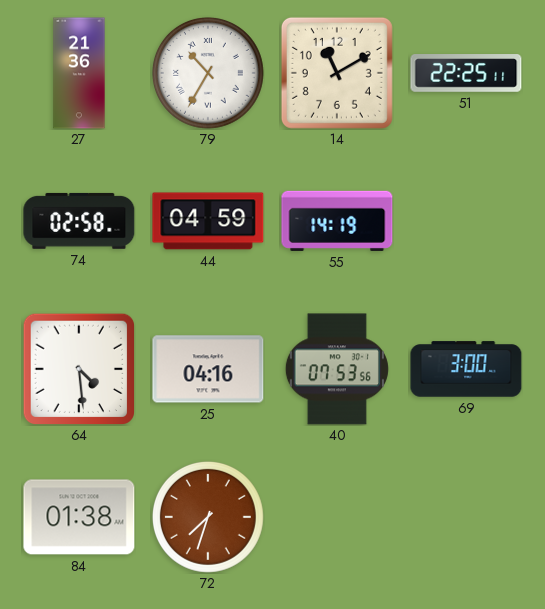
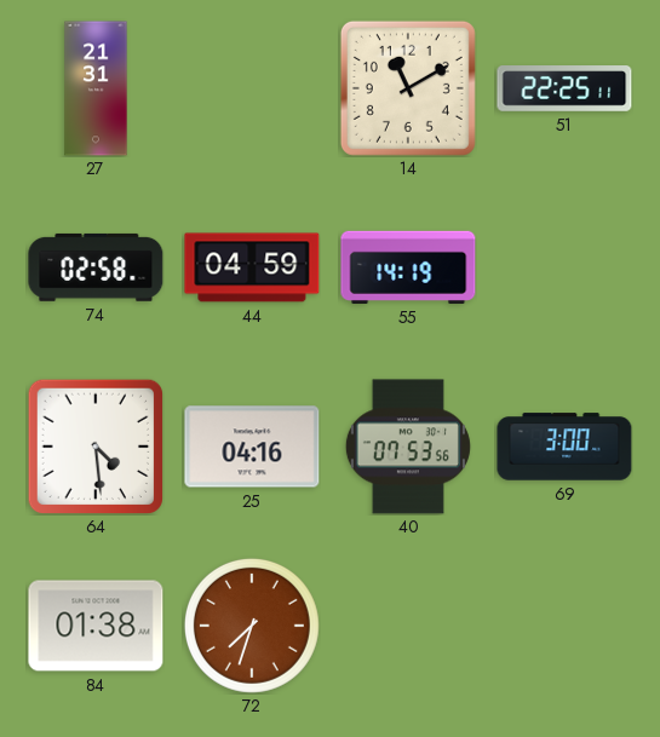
27: 21:36 -> 21:31
79: 10:35 -> none
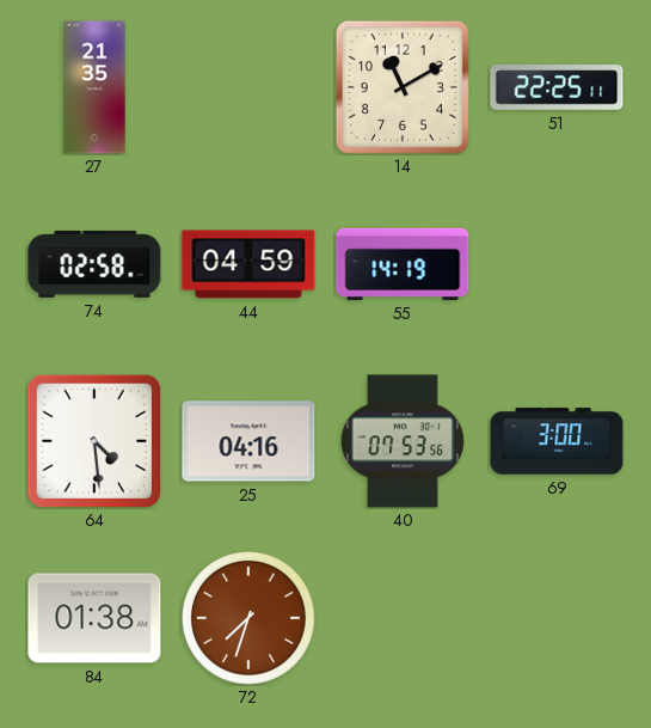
27: 21:31 -> 21:35
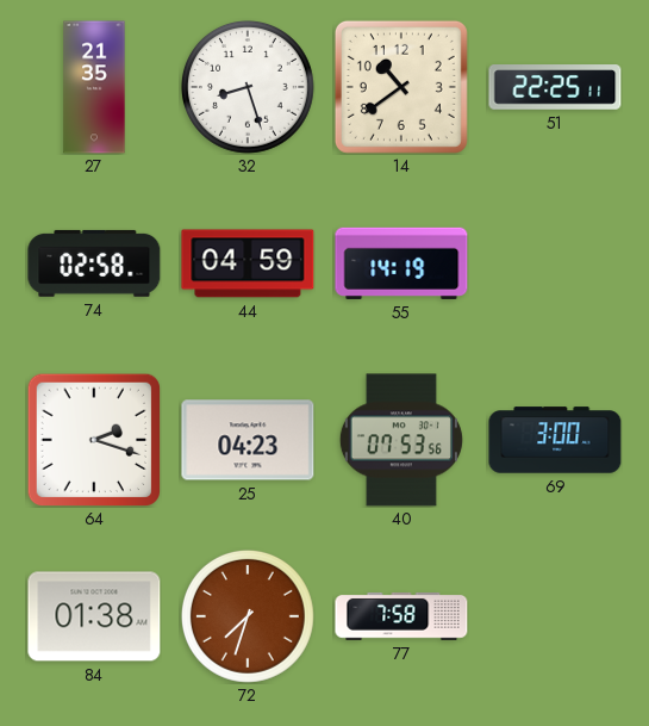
32: none -> 8:27
14: 11:10 -> 10:39
64: 4:29 -> 2:18
25: 04:16 -> 04:23
77: none -> 7:58
